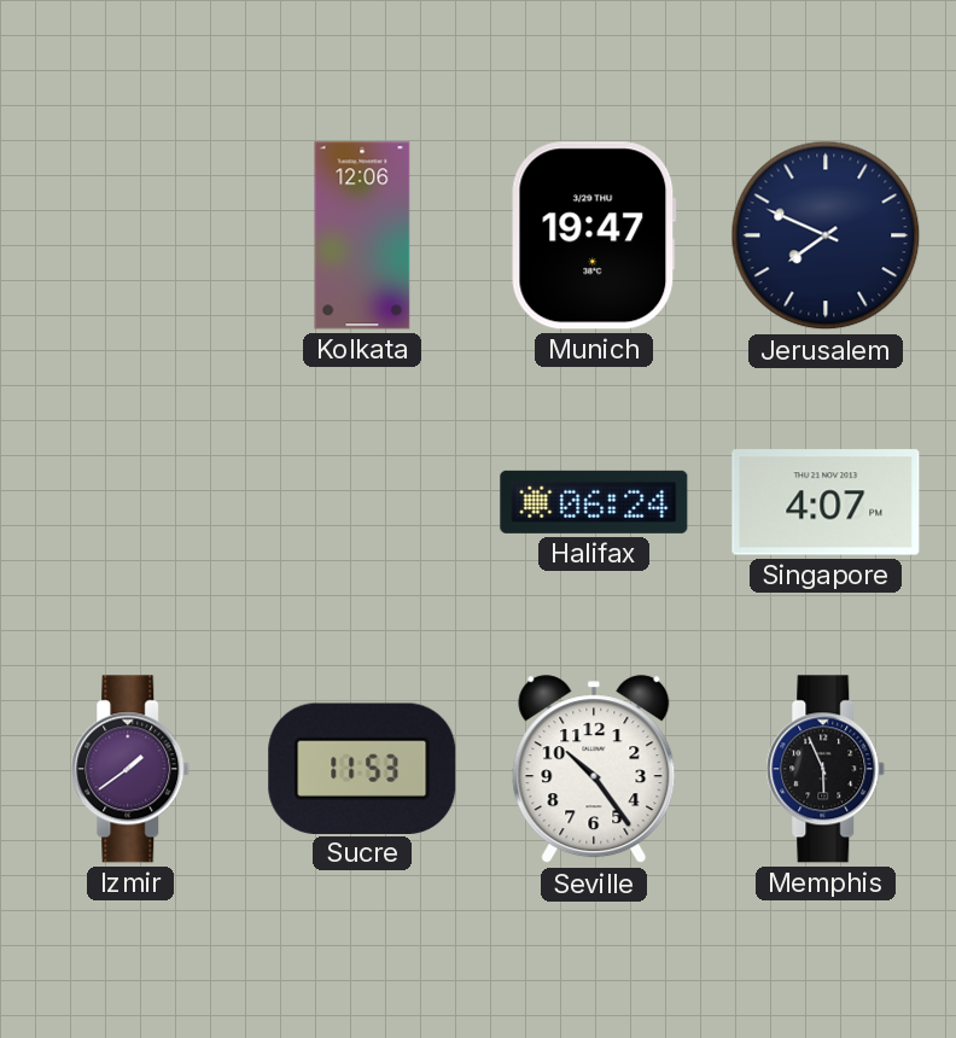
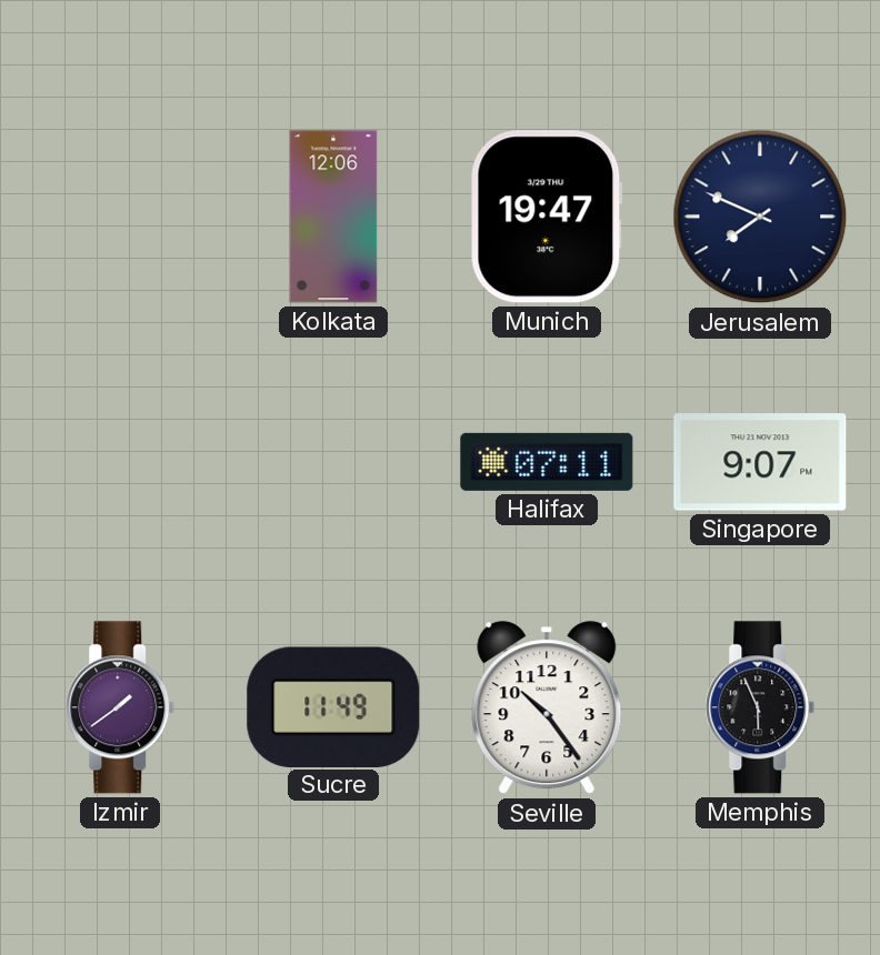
Halifax: 06:24 -> 07:11
Singapore: 4:07 -> 9:07
Sucre: 11:53 -> 11:49
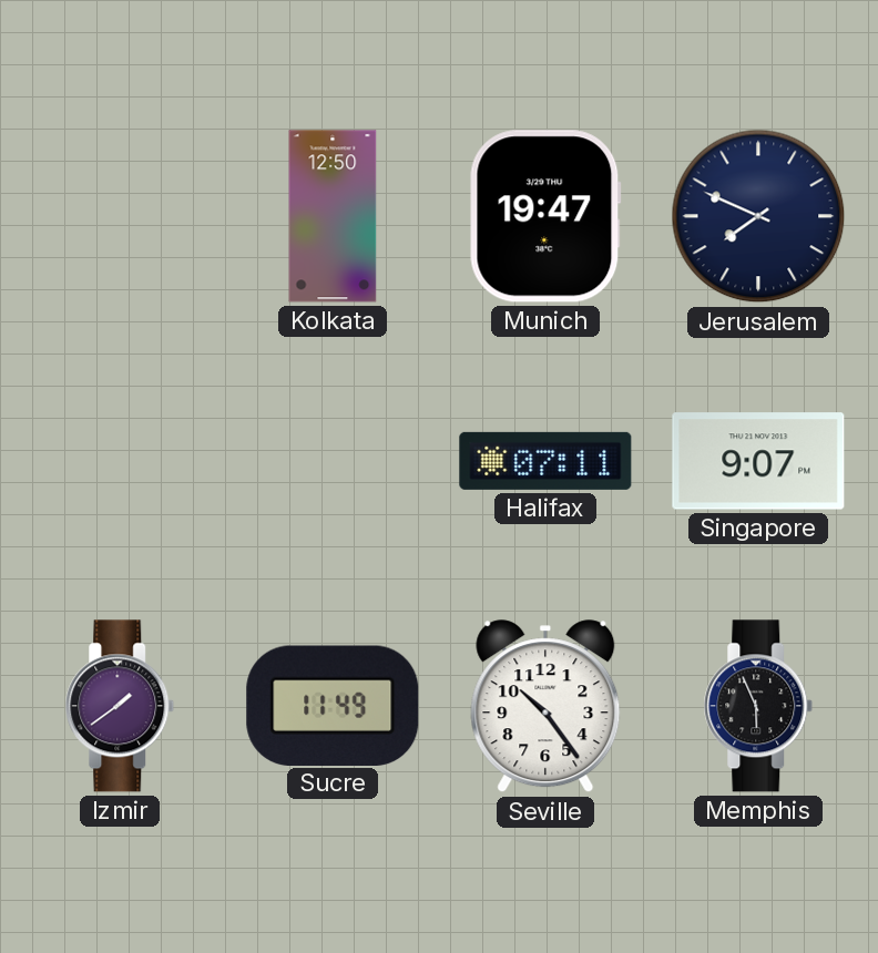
Kolkata: 12:06 -> 12:50
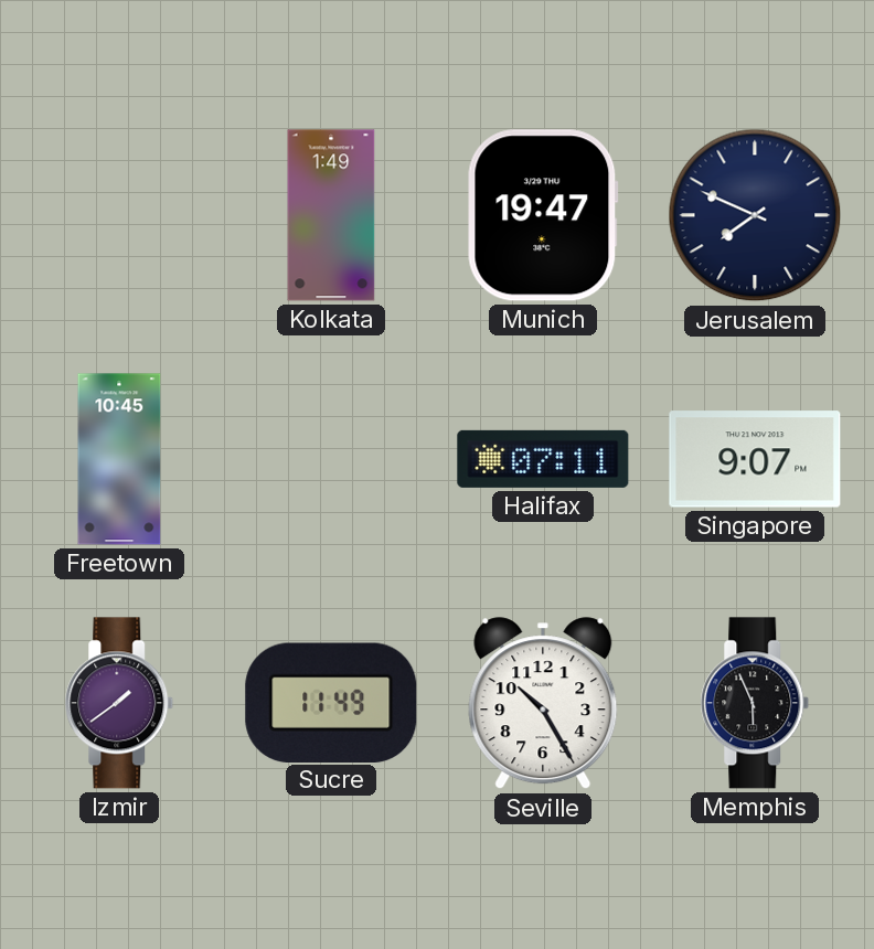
Kolkata: 12:50 -> 1:49
Freetown: none -> 10:45
Seville: 10:24 -> 10:25
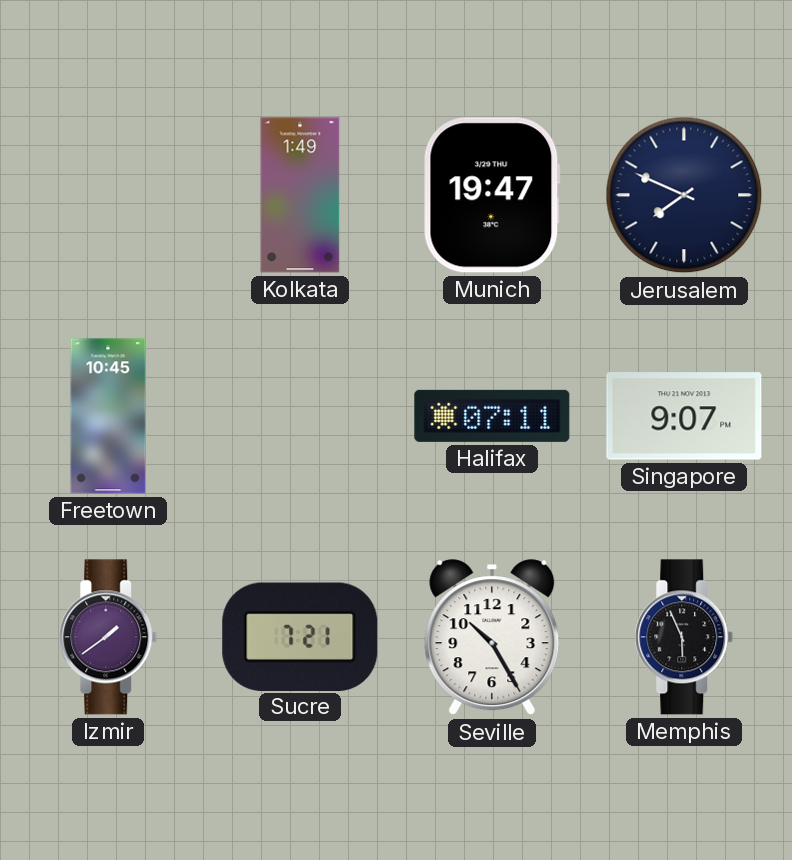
Sucre: 11:49 -> 7:21
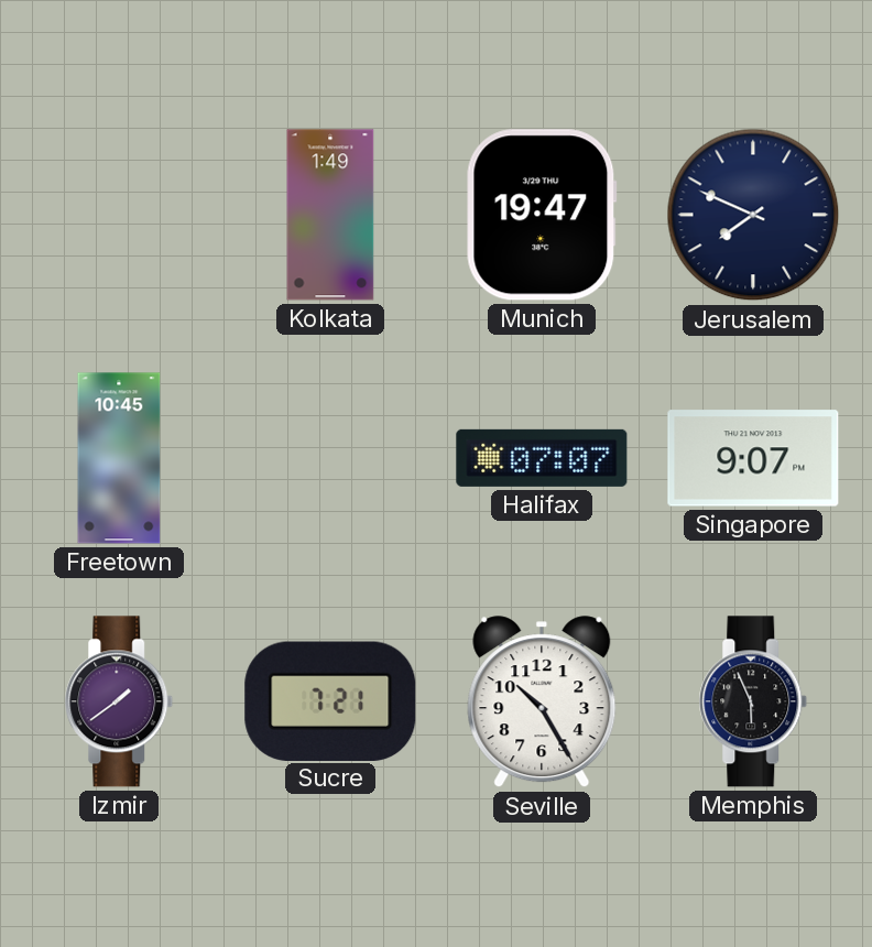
Halifax: 07:11 -> 07:07
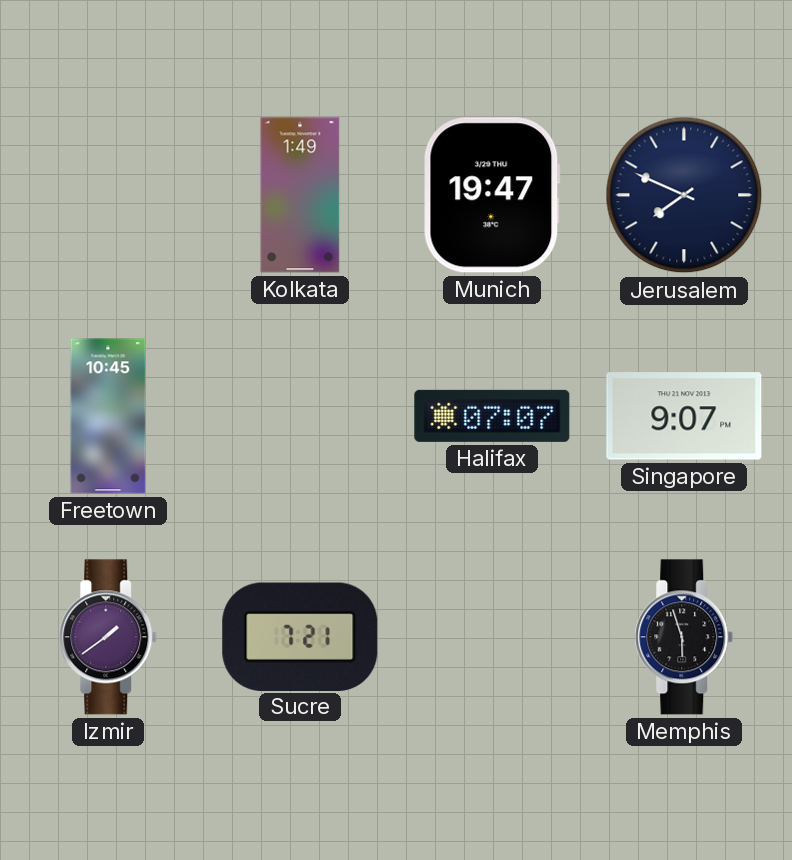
Seville: 10:25 -> none
Memphis: 5:56 -> 5:57
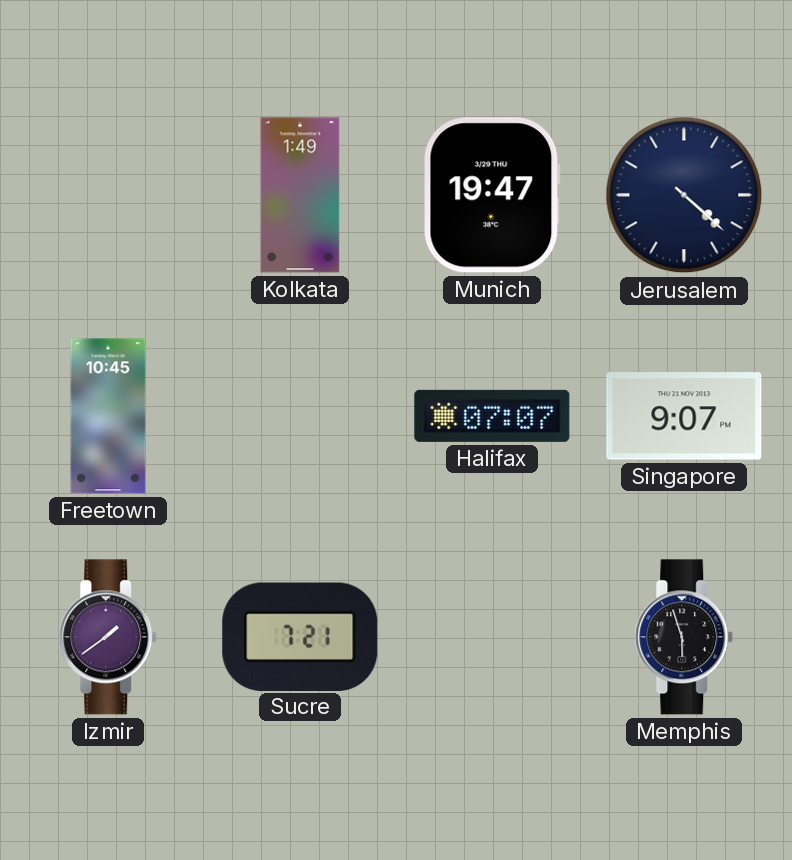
Jerusalem: 7:49 -> 4:22
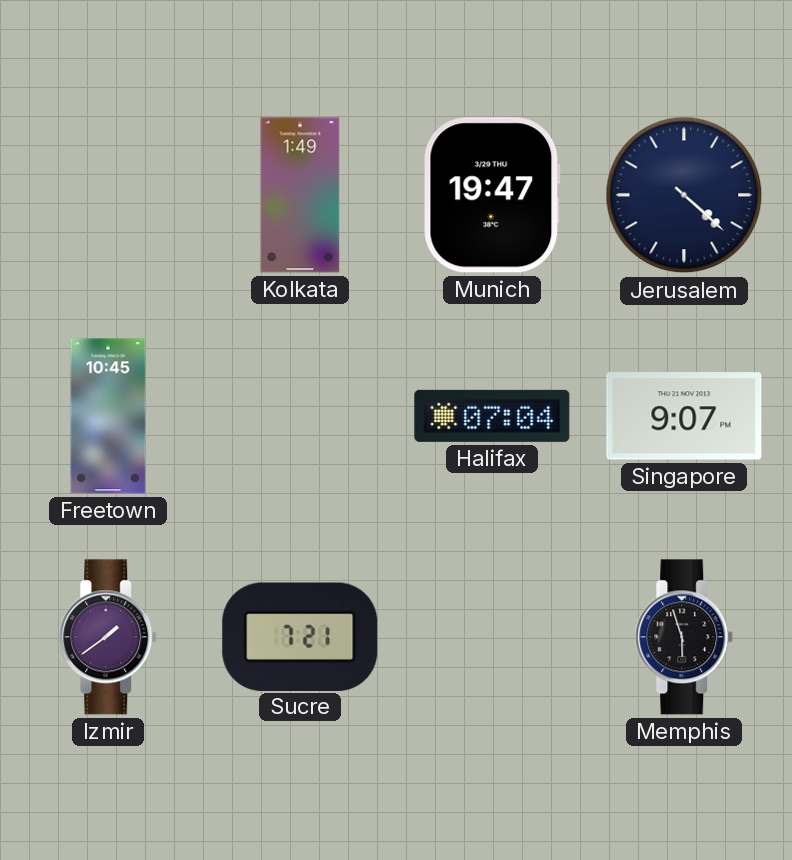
Halifax: 07:07 -> 07:04
